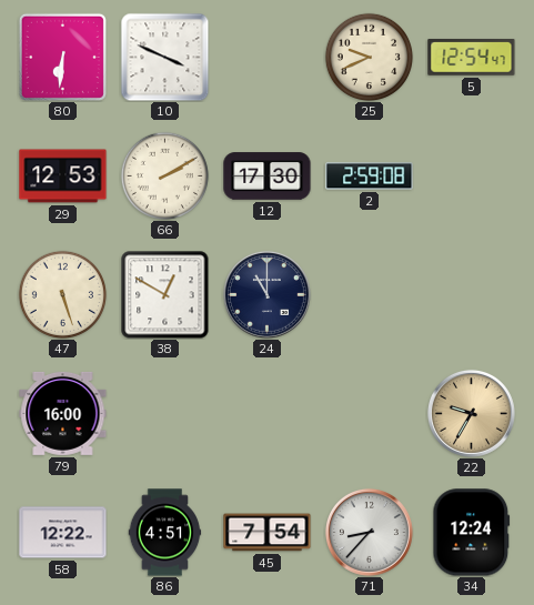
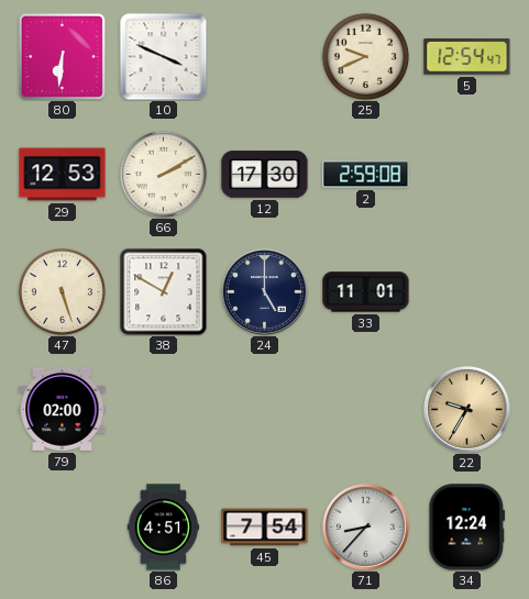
24: 11:00 -> 5:00
33: none -> 11:01
79: 16:00 -> 02:00
58: 12:22 -> none
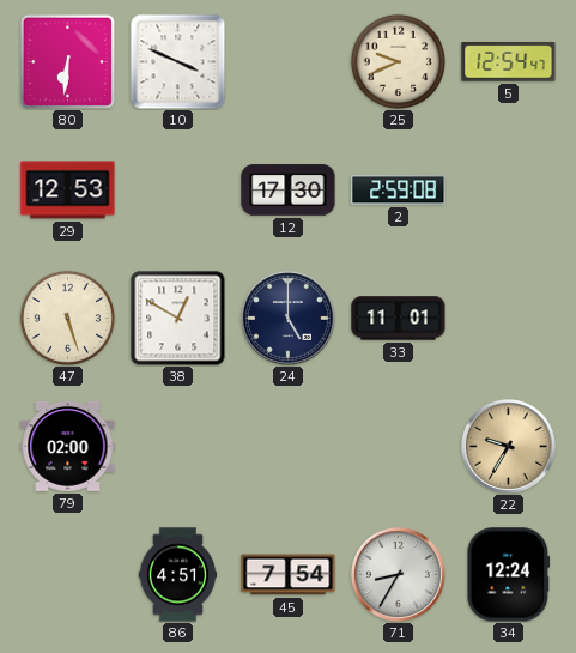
66: 2:10 -> none
71: 8:37 -> 8:35
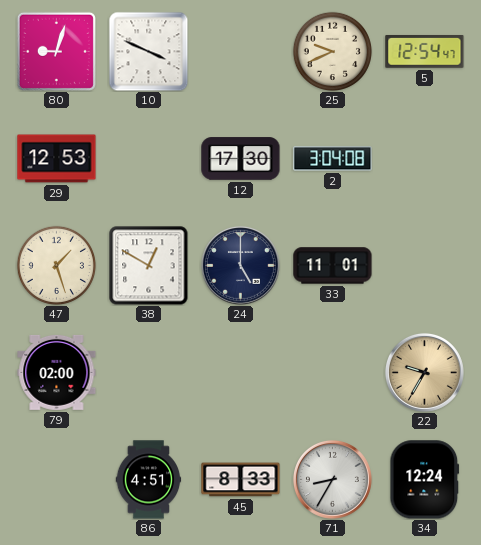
80: 6:31 -> 9:03
2: 2:59 -> 3:04
47: 5:27 -> 1:27
45: 7:54 -> 8:33
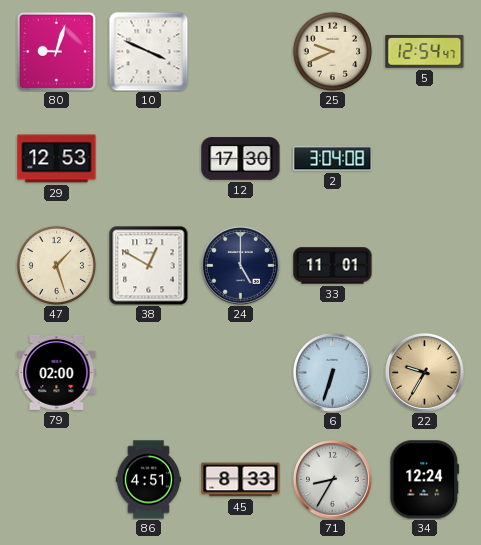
6: none -> 6:33
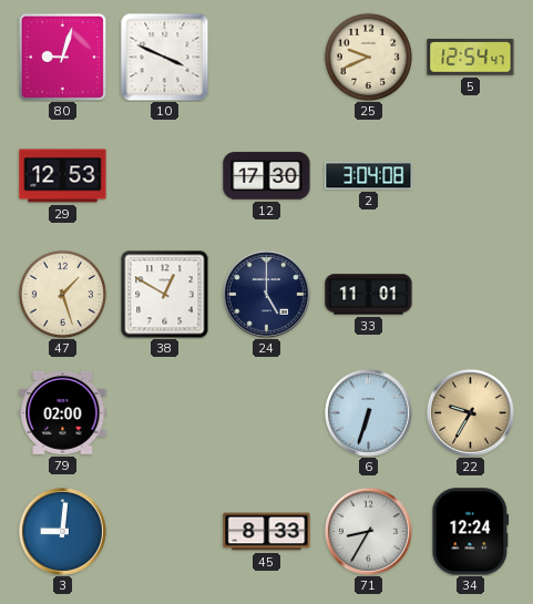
3: none -> 9:01
86: 4:51 -> none
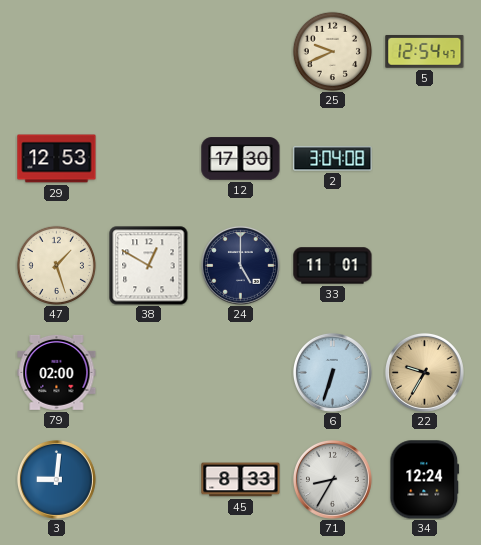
80: 9:03 -> none
10: 3:49 -> none
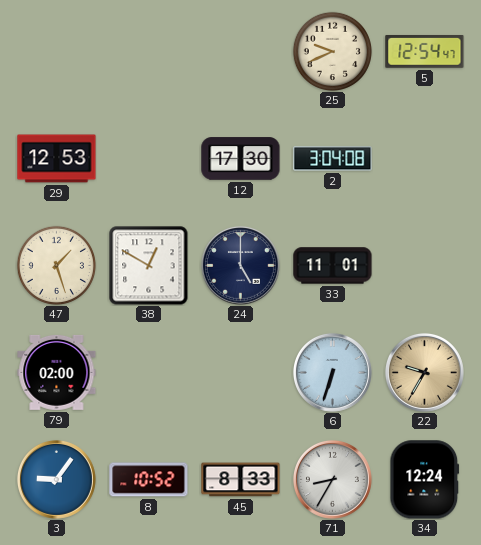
3: 9:01 -> 9:06
8: none -> 10:52
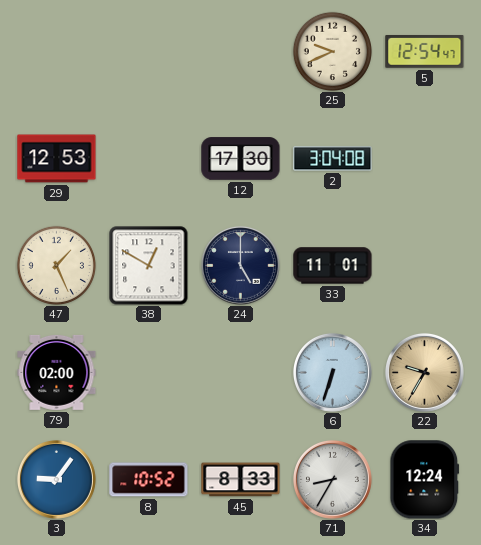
47: 1:27 -> 1:26
